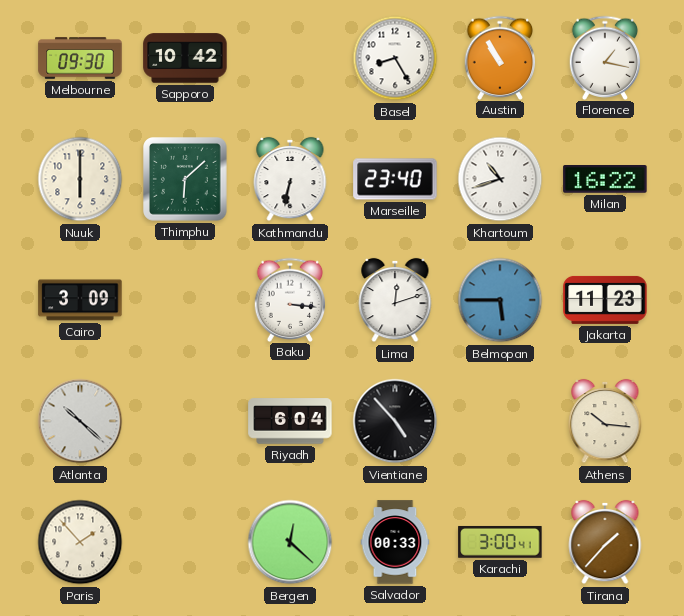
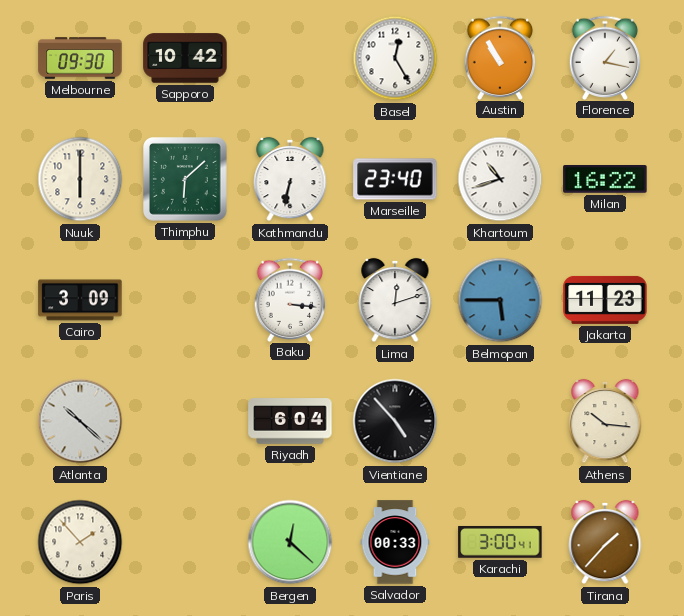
Basel: 8:25 -> 12:25
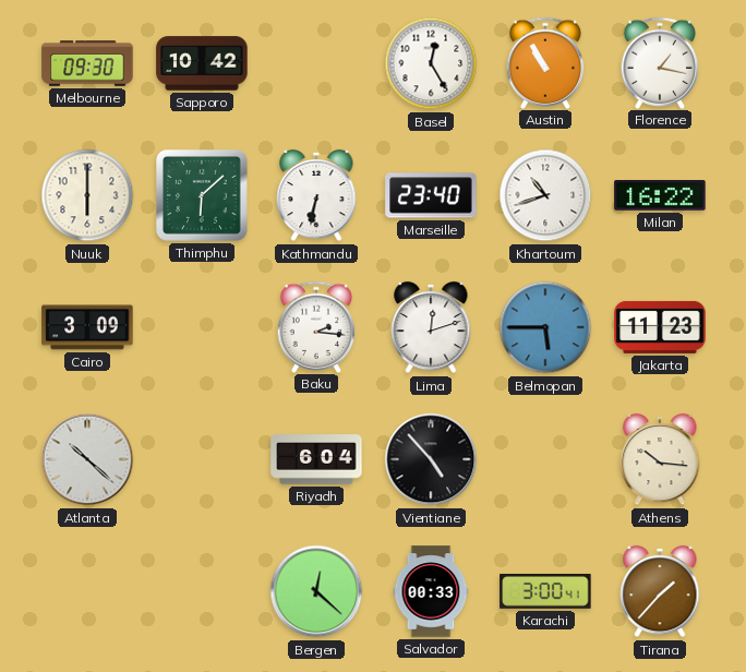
Baku: 3:16 -> 2:16
Paris: 1:53 -> none
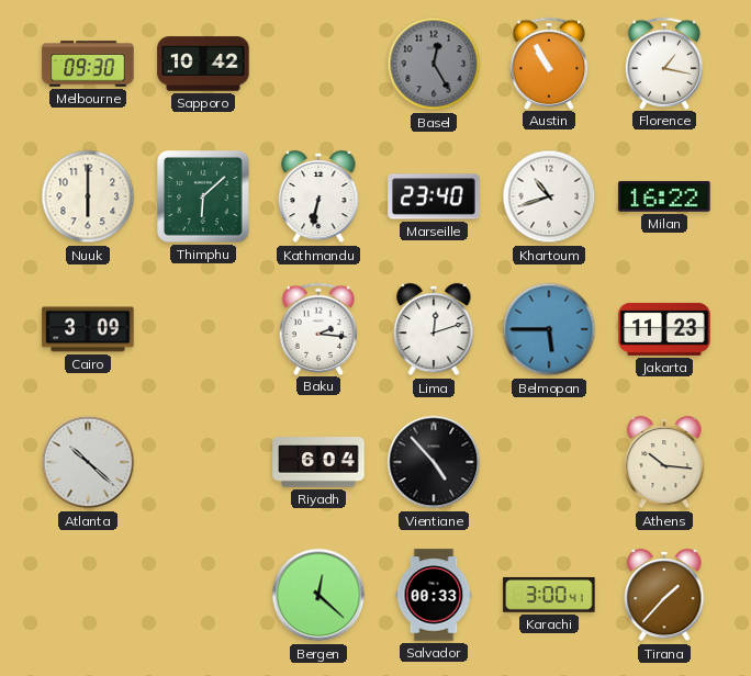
Basel dial: white -> grey
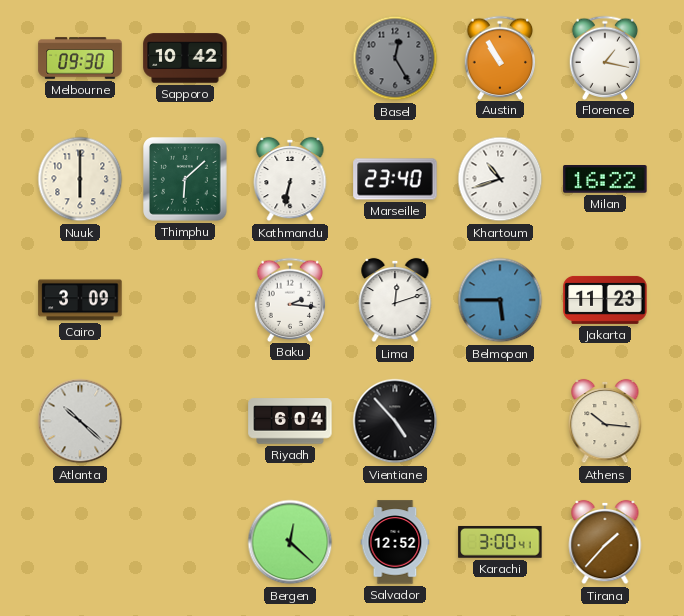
Salvador: 00:33 -> 12:52
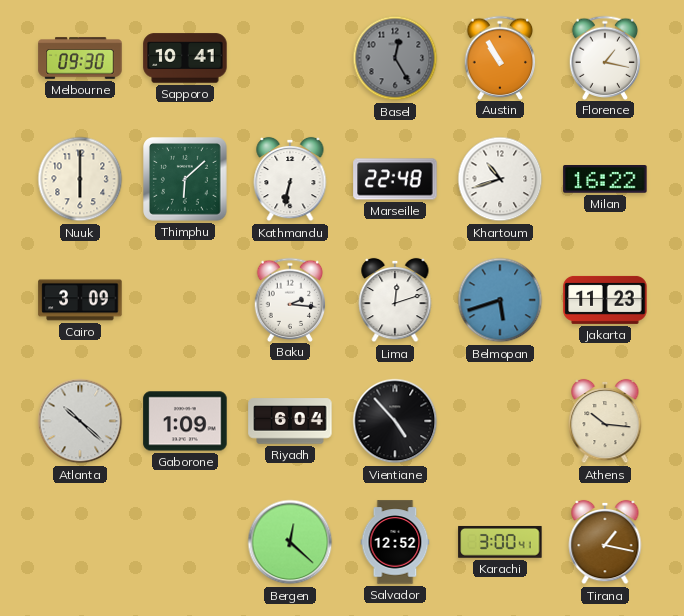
Sapporo: 10:42 -> 10:41
Marseille: 23:40 -> 22:48
Belmopan: 5:45 -> 5:42
Gaborone: none -> 1:09
Tirana: 1:37 -> 1:17
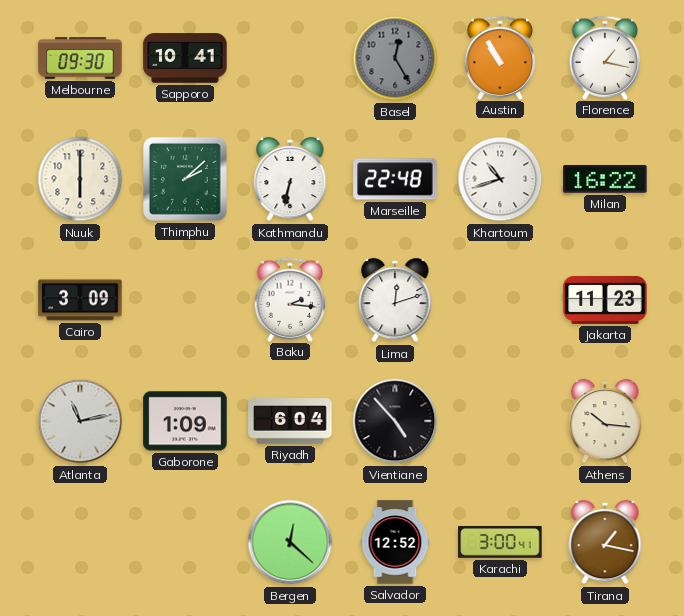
Thimphu: 6:08 -> 2:08
Belmopan: 5:42 -> none
Atlanta: 10:22 -> 11:13
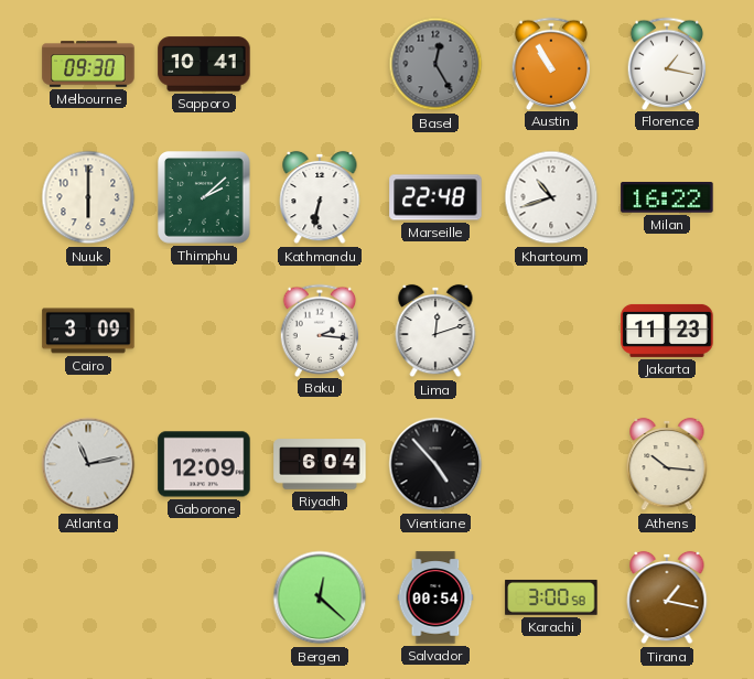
Gaborone: 1:09 -> 12:09
Salvador: 12:52 -> 00:54
Karachi: 3:00:41 -> 3:00:58
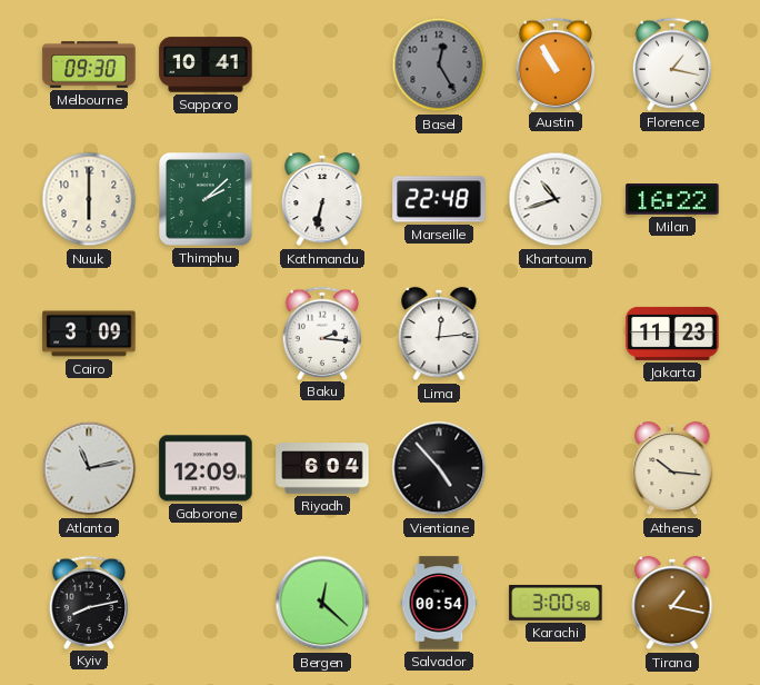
Lima: 12:12 -> 12:14
Kyiv: none -> 8:13
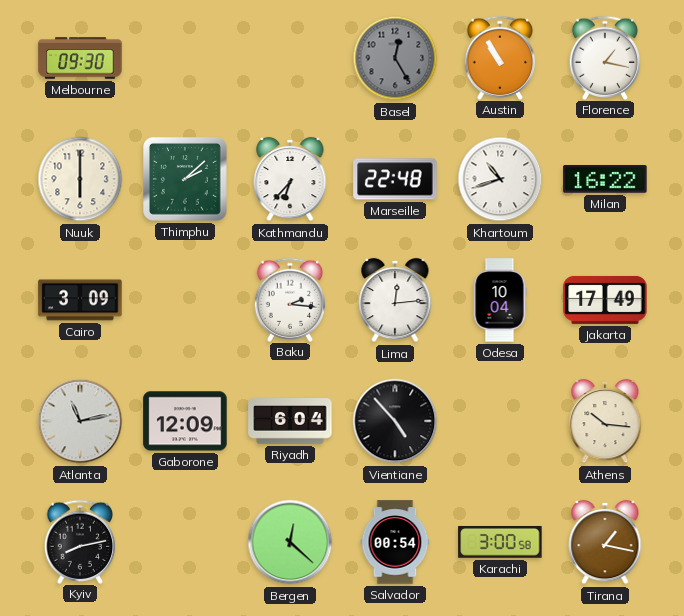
Sapporo: 10:41 -> none
Kathmandu: 6:32 -> 6:37
Odesa: none -> 10:04
Jakarta: 11:23 -> 17:49
